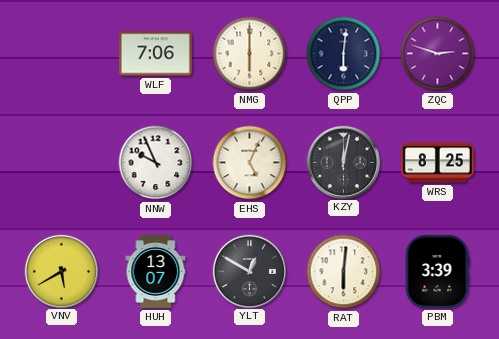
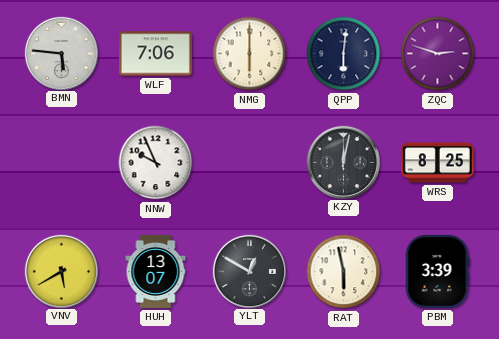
BMN: none -> 5:46
EHS: 5:04 -> none
RAT: 6:01 -> 5:58
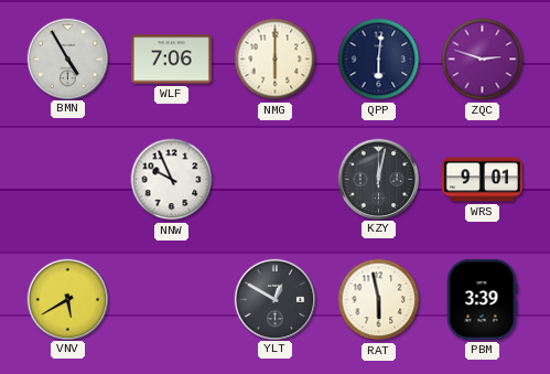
BMN: 5:46 -> 4:55
WRS: 8:25 -> 9:01
HUH: 13:07 -> none
